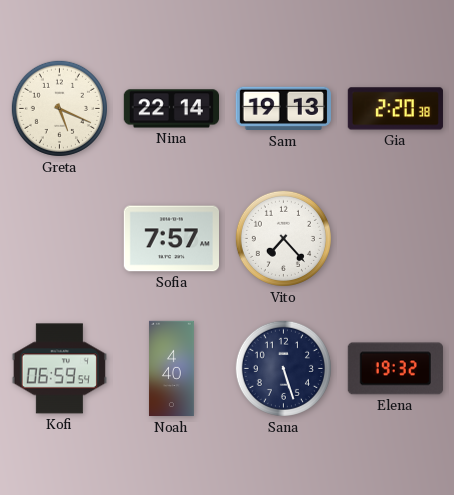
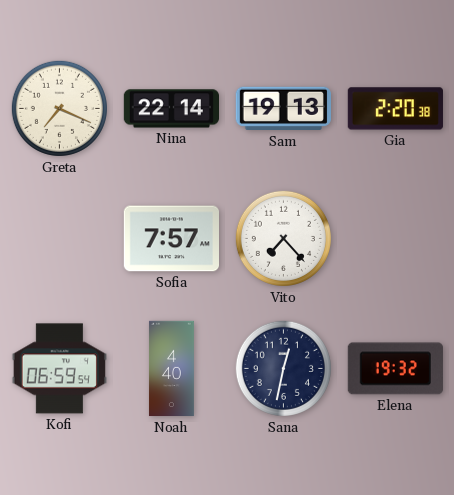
Greta: 5:19 -> 7:19
Sana: 5:27 -> 12:32
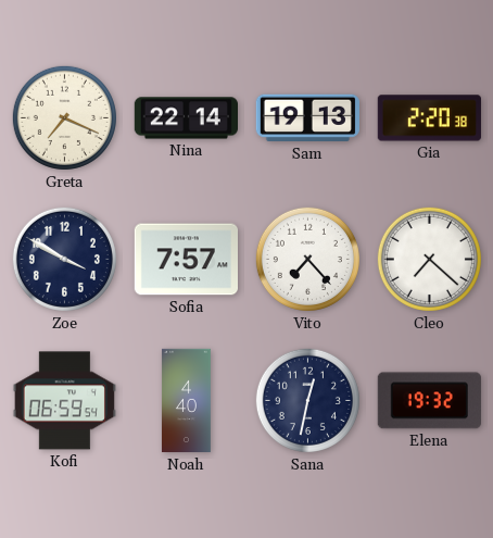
Zoe: none -> 3:50
Cleo: none -> 7:22
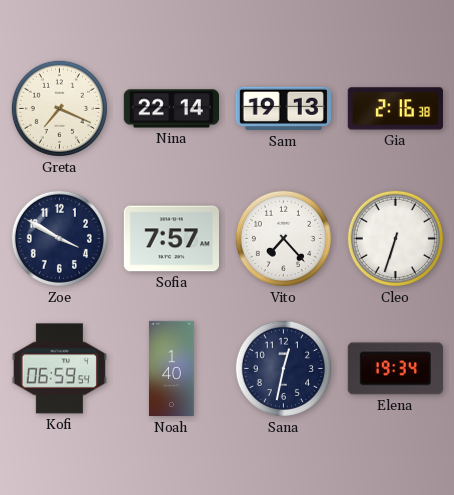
Gia: 2:20 -> 2:16
Cleo: 7:22 -> 6:33
Noah: 4:40 -> 1:40
Elena: 19:32 -> 19:34
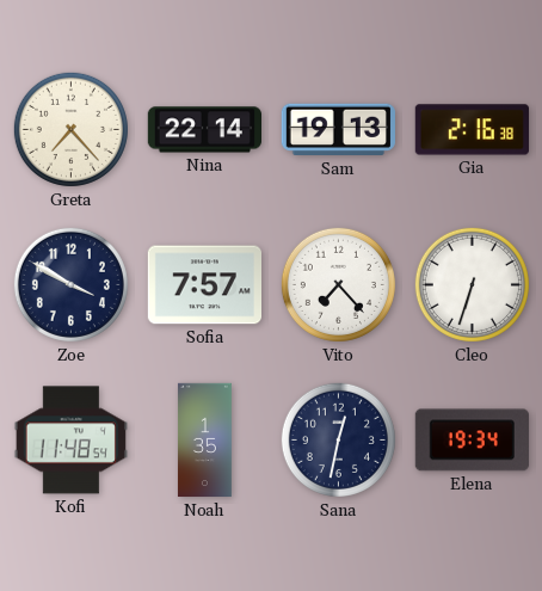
Greta: 7:19 -> 7:23
Kofi: 06:59 -> 11:48
Noah: 1:40 -> 1:35
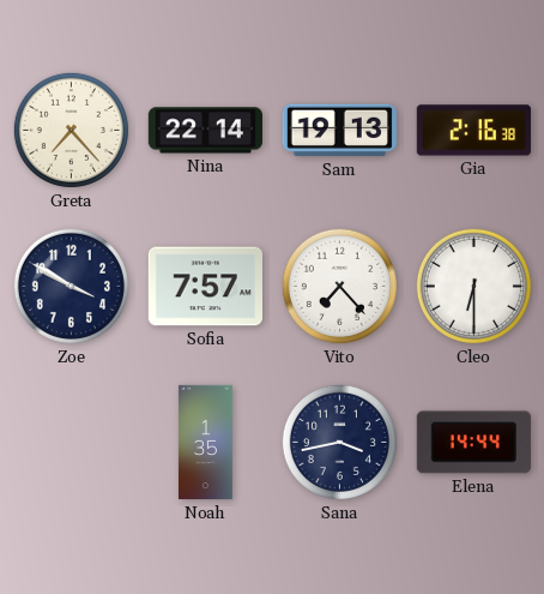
Cleo: 6:33 -> 6:30
Kofi: 11:48 -> none
Sana: 12:32 -> 3:43
Elena: 19:34 -> 14:44
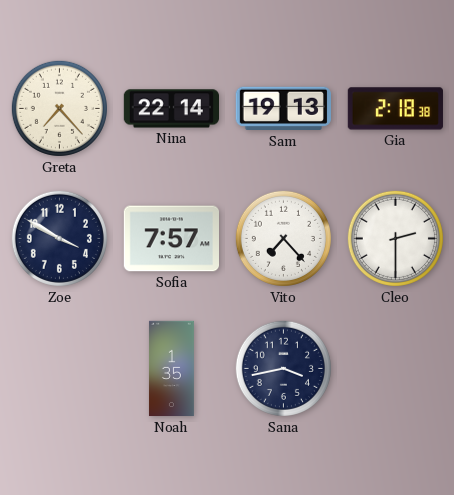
Gia: 2:16 -> 2:18
Cleo: 6:30 -> 2:30
Elena: 14:44 -> none
